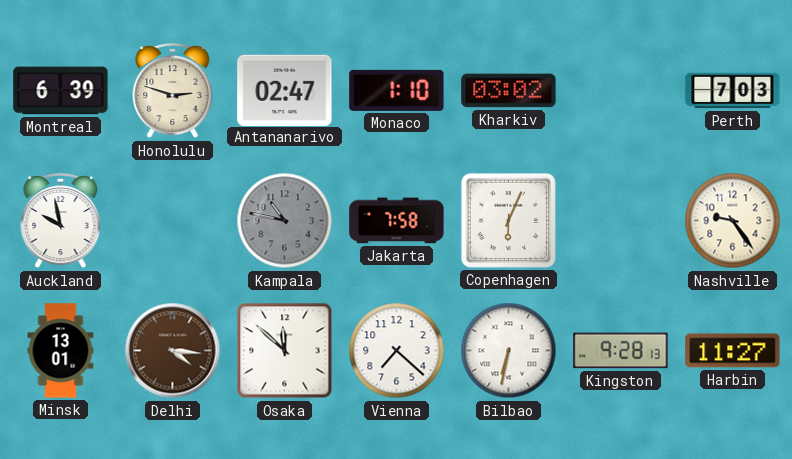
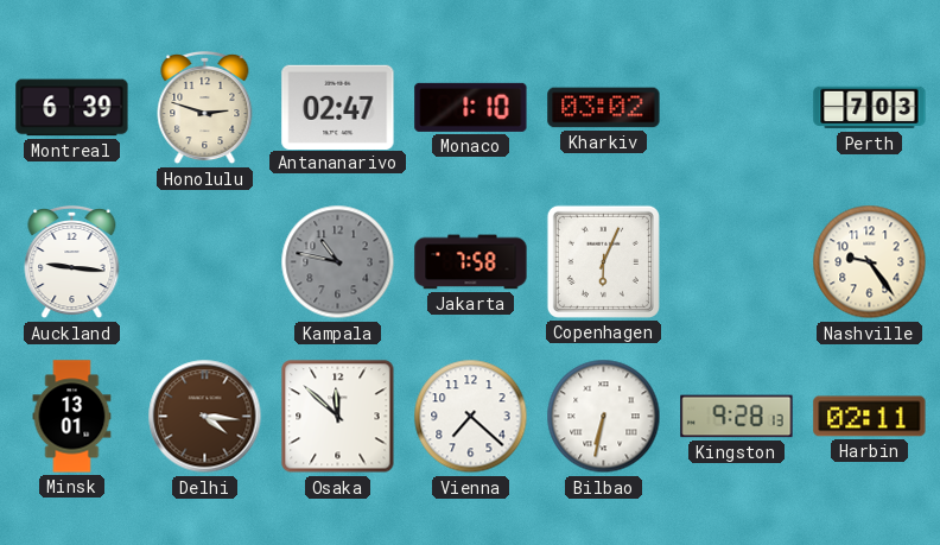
Auckland: 9:58 -> 9:16
Harbin: 11:27 -> 02:11
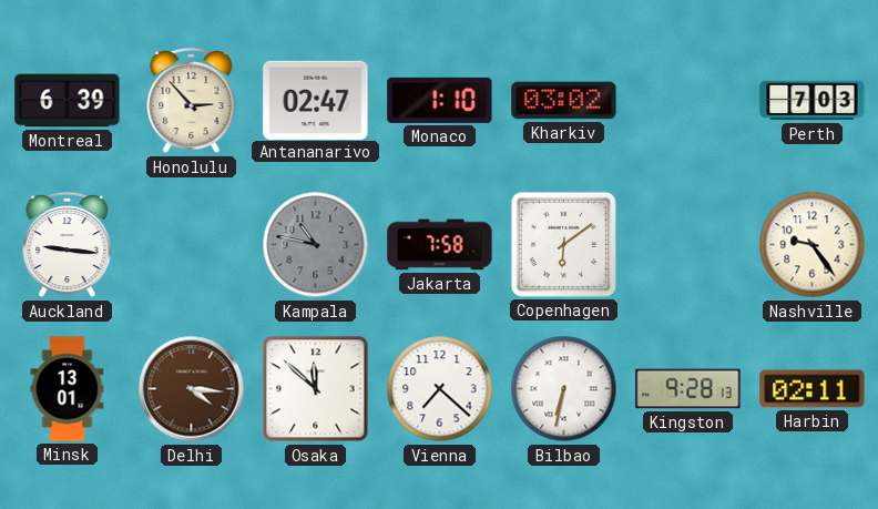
Honolulu: 2:48 -> 2:53
Copenhagen: 6:04 -> 6:09
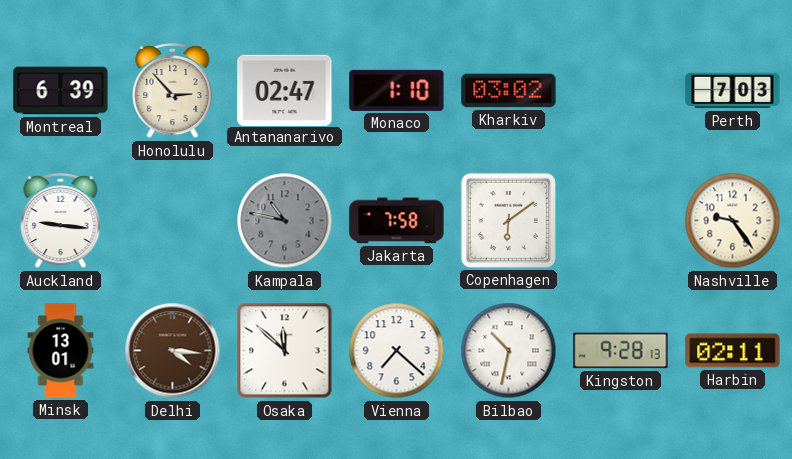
Bilbao: 6:32 -> 10:32
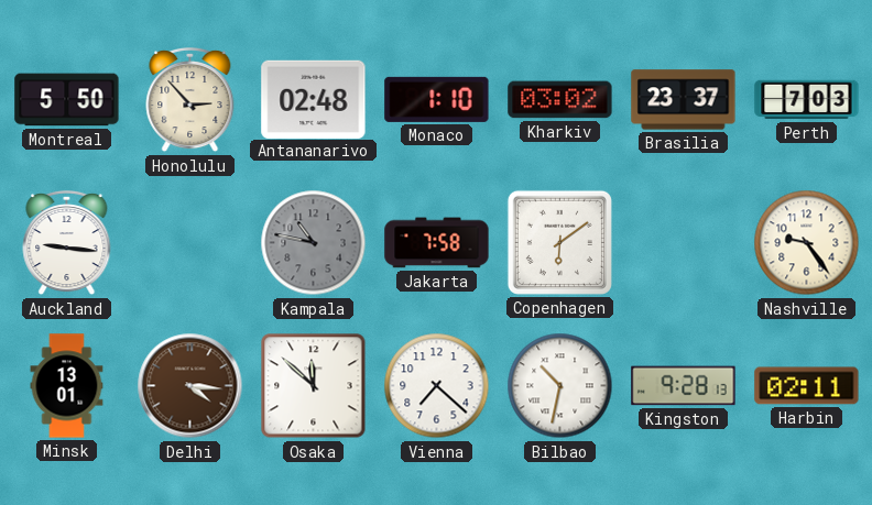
Montreal: 6:39 -> 5:50
Antananarivo: 02:47 -> 02:48
Brasilia: none -> 23:37
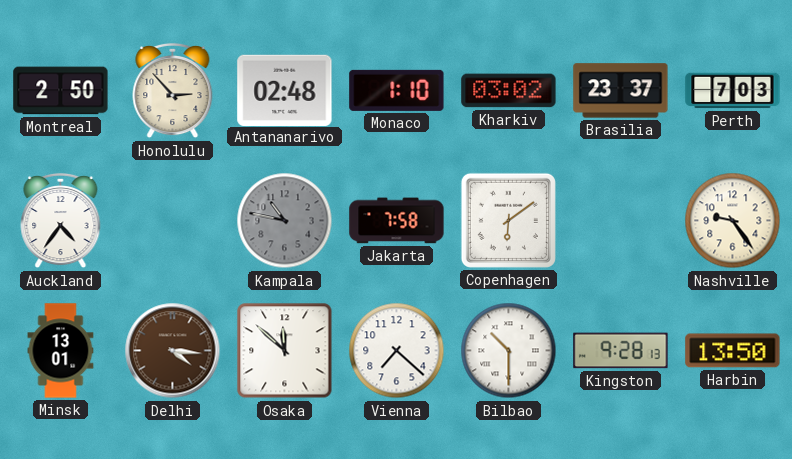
Montreal: 5:50 -> 2:50
Auckland: 9:16 -> 4:36
Bilbao: 10:32 -> 10:30
Harbin: 02:11 -> 13:50
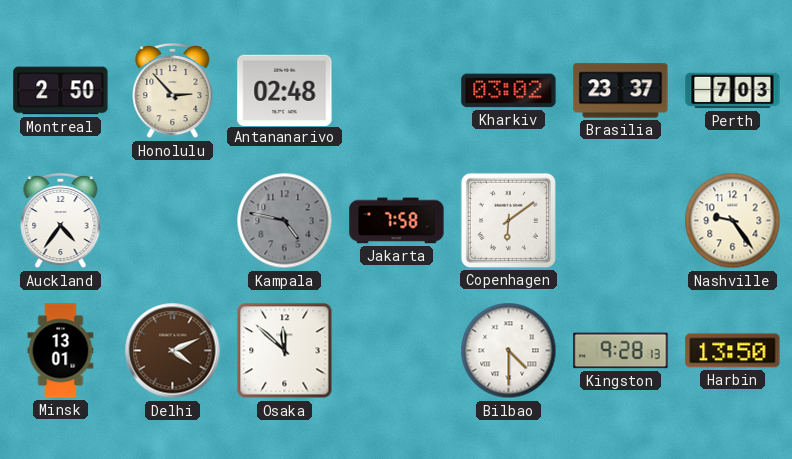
Monaco: 1:10 -> none
Kampala: 10:47 -> 4:47
Delhi: 4:16 -> 4:11
Vienna: 7:22 -> none
Bilbao: 10:30 -> 4:30
